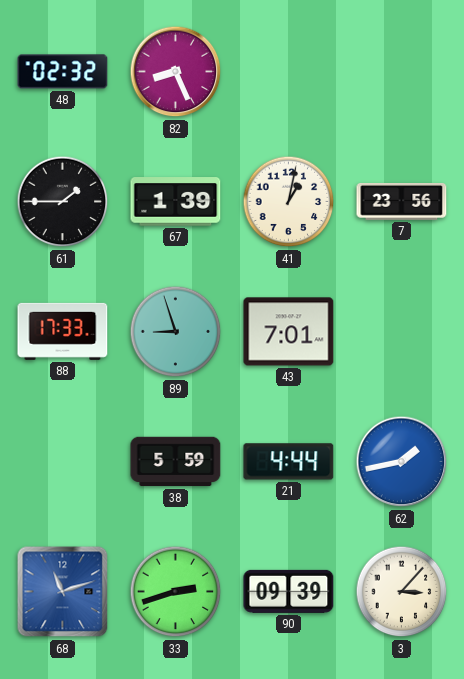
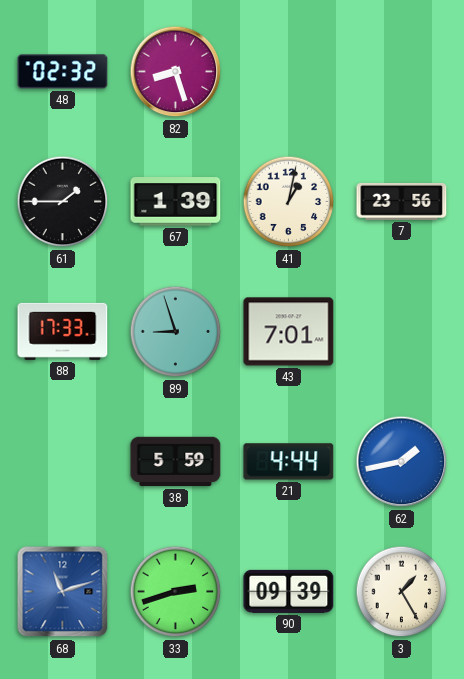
82: 8:26 -> 8:27
3: 3:07 -> 1:25
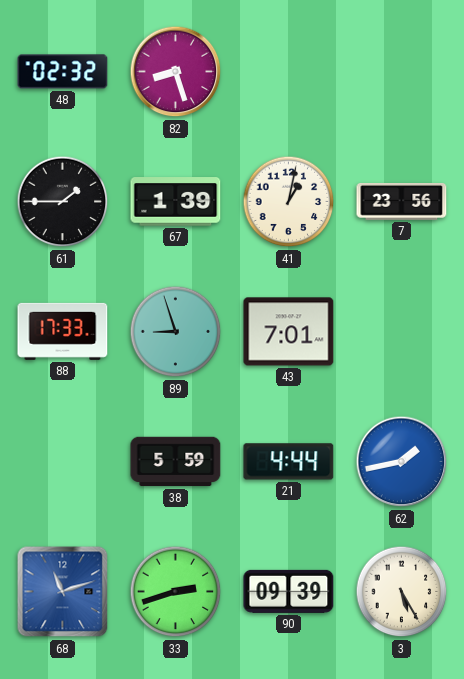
3: 1:25 -> 5:25
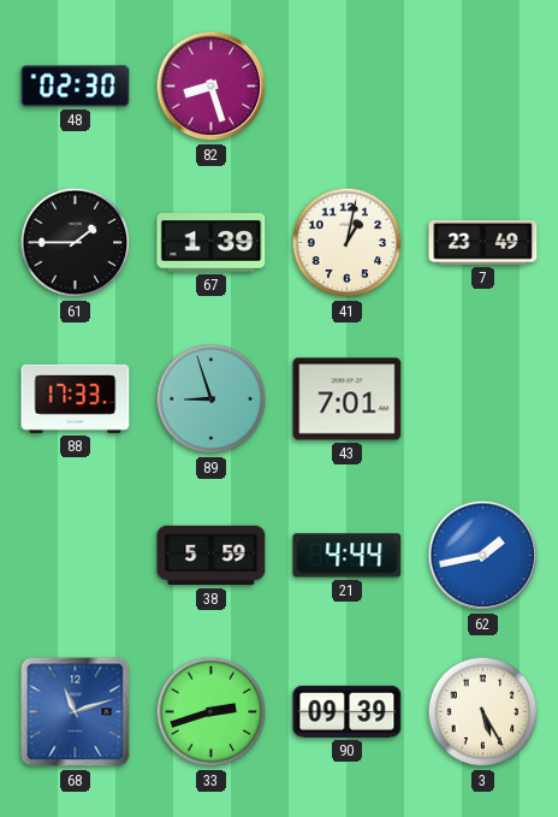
48: 02:32 -> 02:30
7: 23:56 -> 23:49
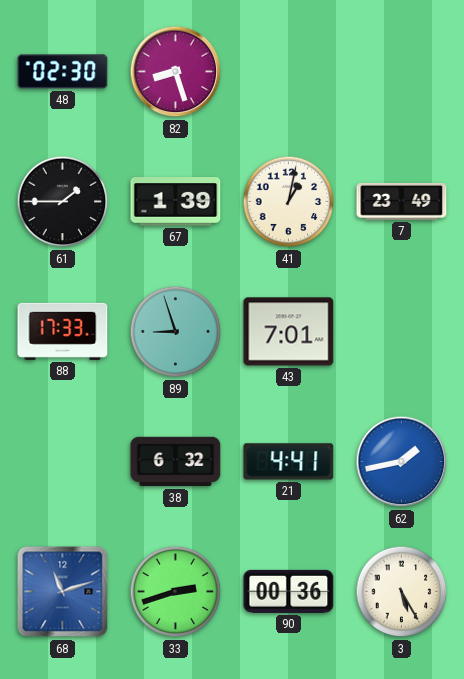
38: 5:59 -> 6:32
21: 4:44 -> 4:41
90: 09:39 -> 00:36
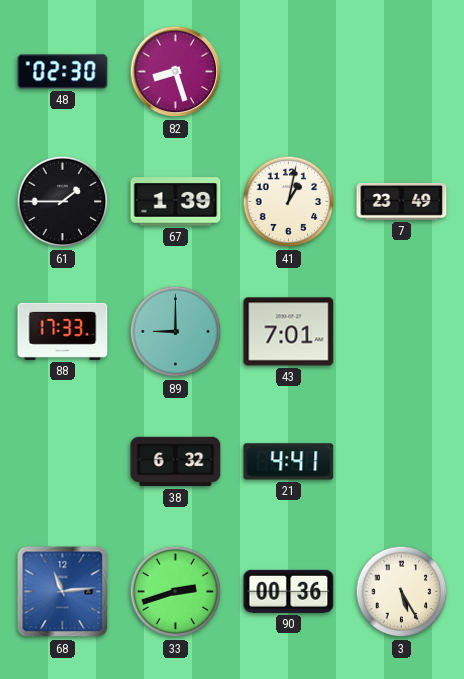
89: 8:57 -> 9:00
62: 1:43 -> none
68: 11:12 -> 11:14
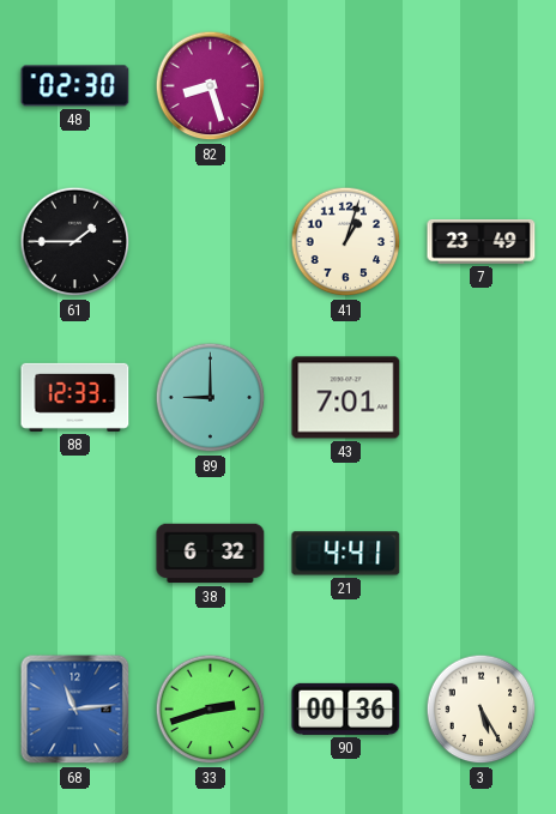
67: 1:39 -> none
41: 1:02 -> 1:03
88: 17:33 -> 12:33
